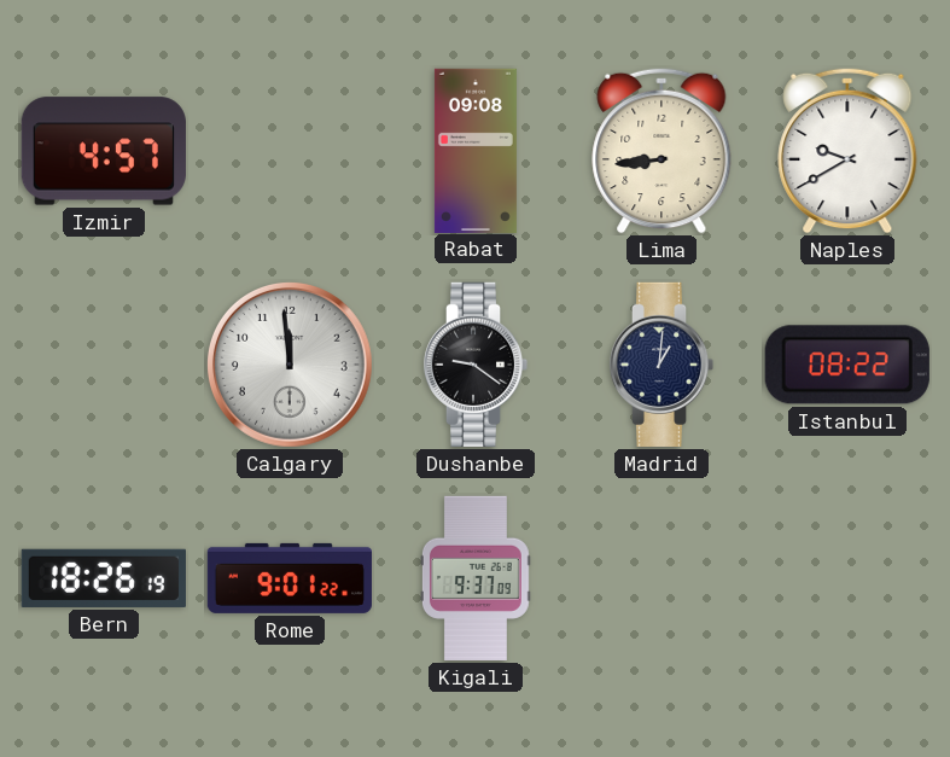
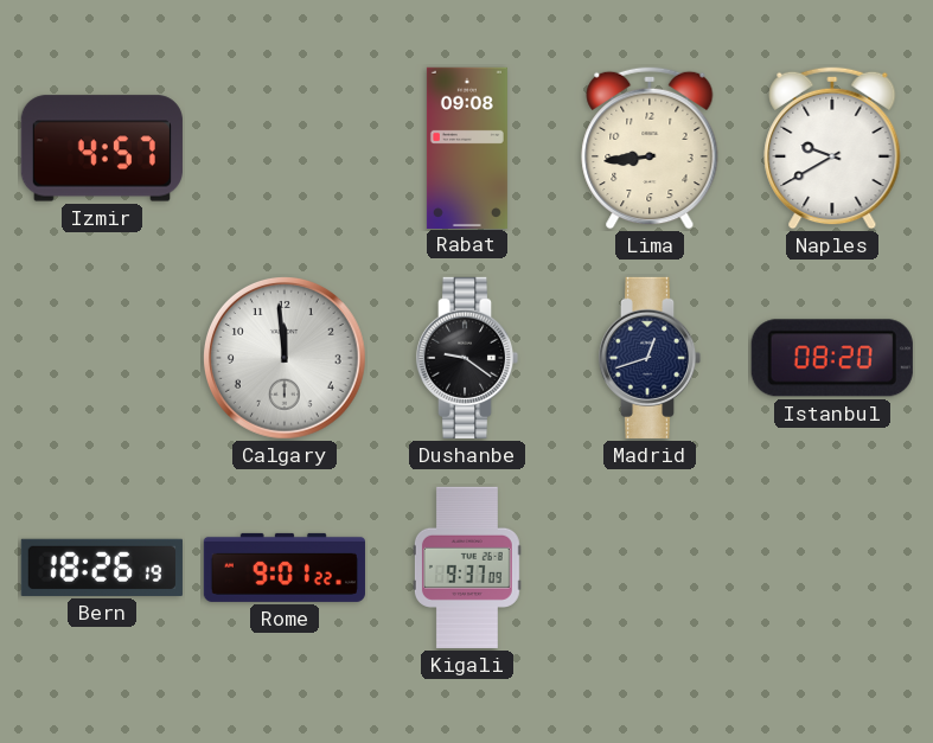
Madrid: 1:01 -> 12:42
Istanbul: 08:22 -> 08:20
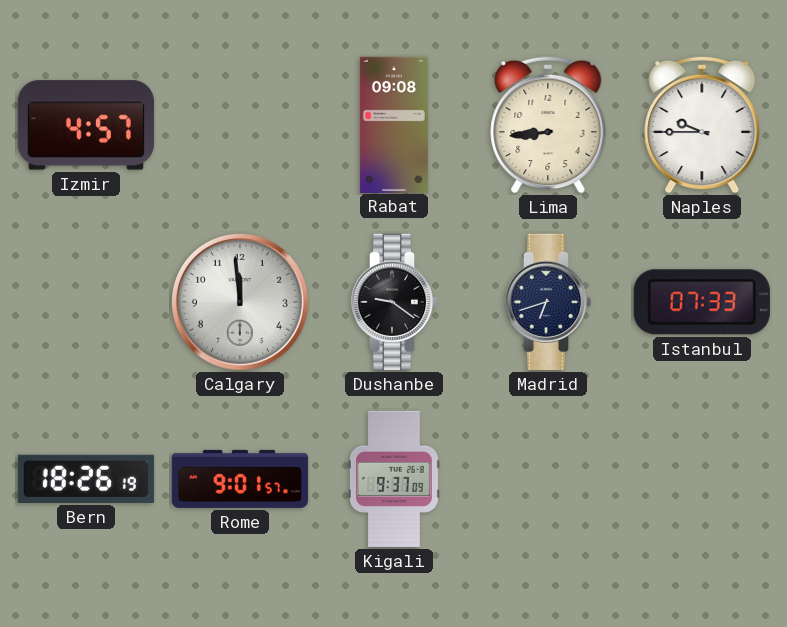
Naples: 9:40 -> 9:45
Madrid: 12:42 -> 6:42
Istanbul: 08:20 -> 07:33
Rome: 9:01:22 -> 9:01:57
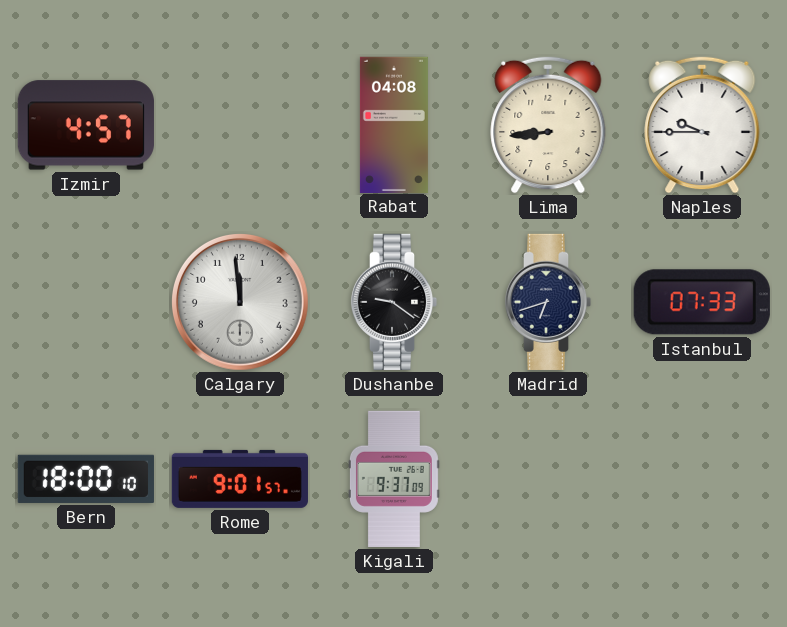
Rabat: 09:08 -> 04:08
Bern: 18:26 -> 18:00
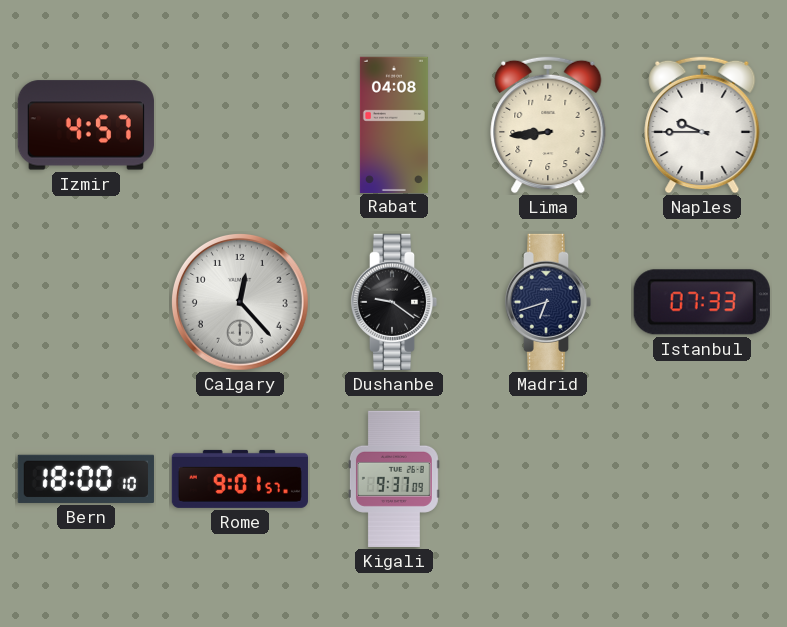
Calgary: 11:59 -> 12:23
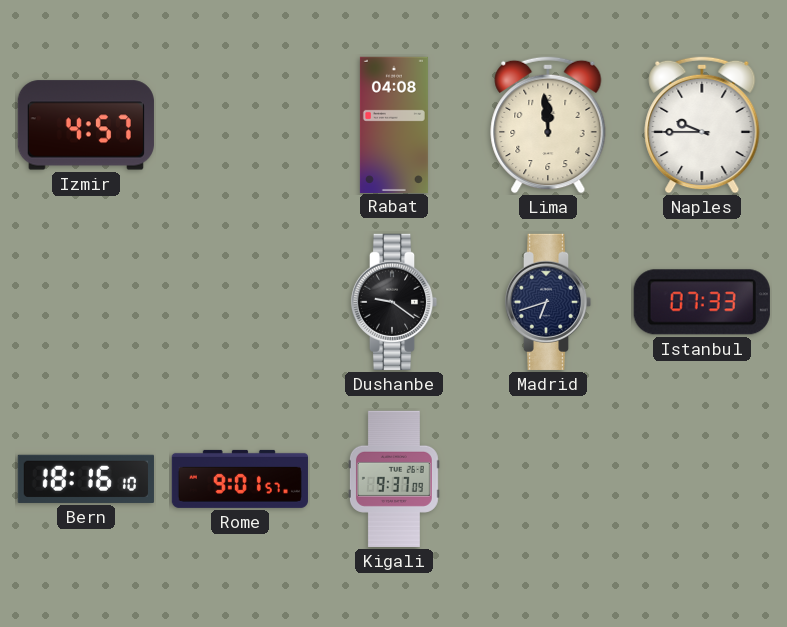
Lima: 8:44 -> 11:59
Calgary: 12:23 -> none
Bern: 18:00 -> 18:16
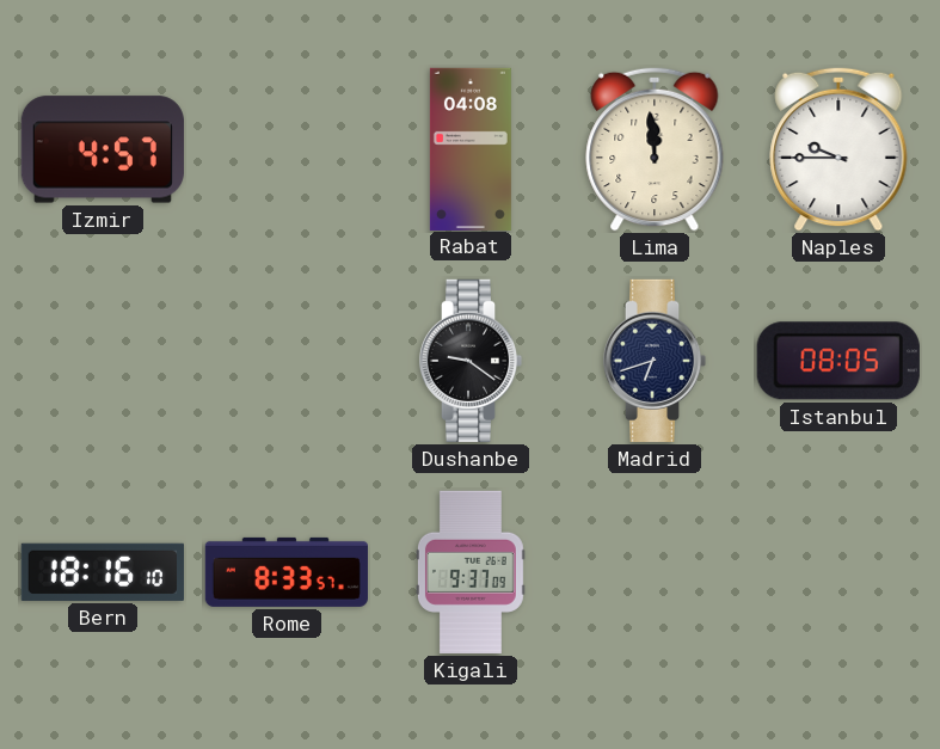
Istanbul: 07:33 -> 08:05
Rome: 9:01 -> 8:33
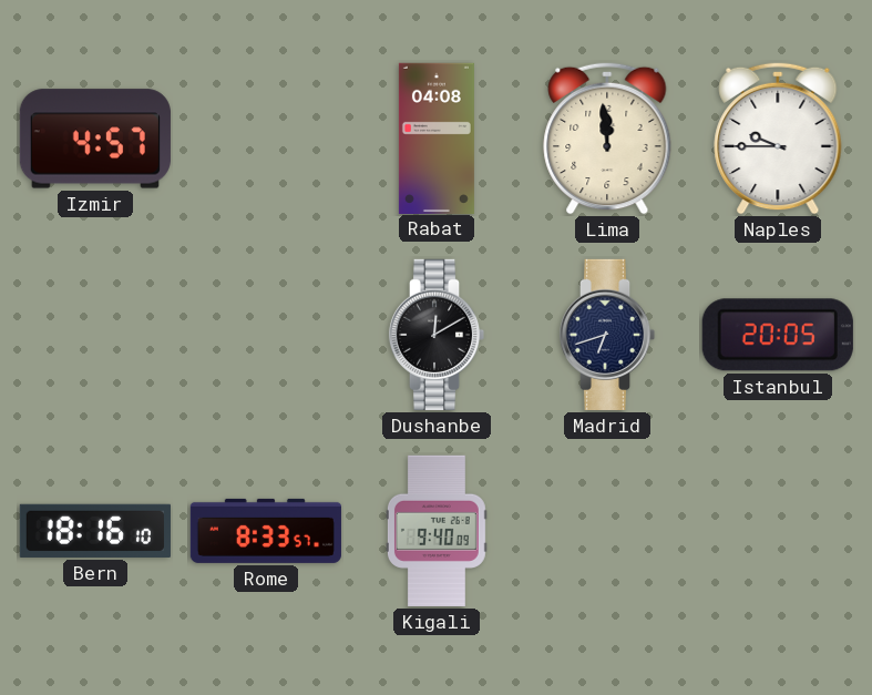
Dushanbe: 9:21 -> 12:10
Istanbul: 08:05 -> 20:05
Kigali: 9:37 -> 9:40
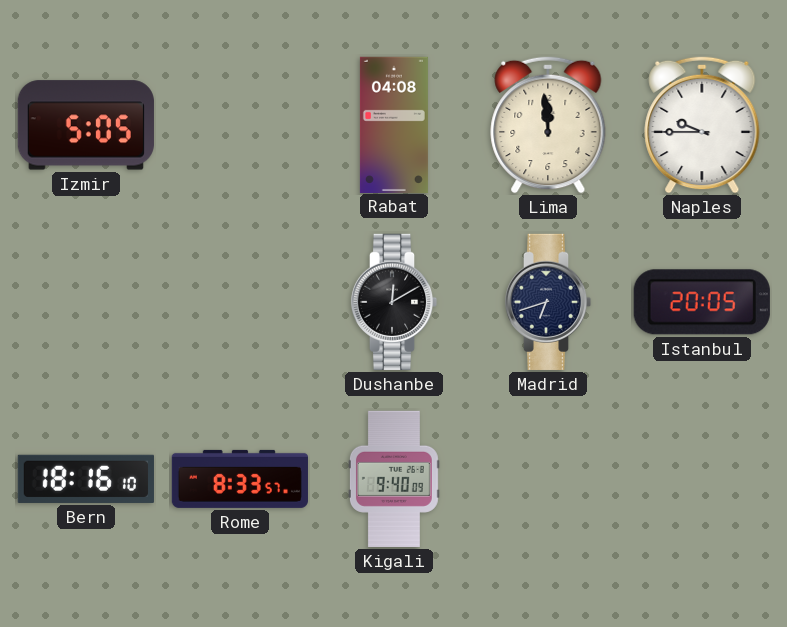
Izmir: 4:57 -> 5:05
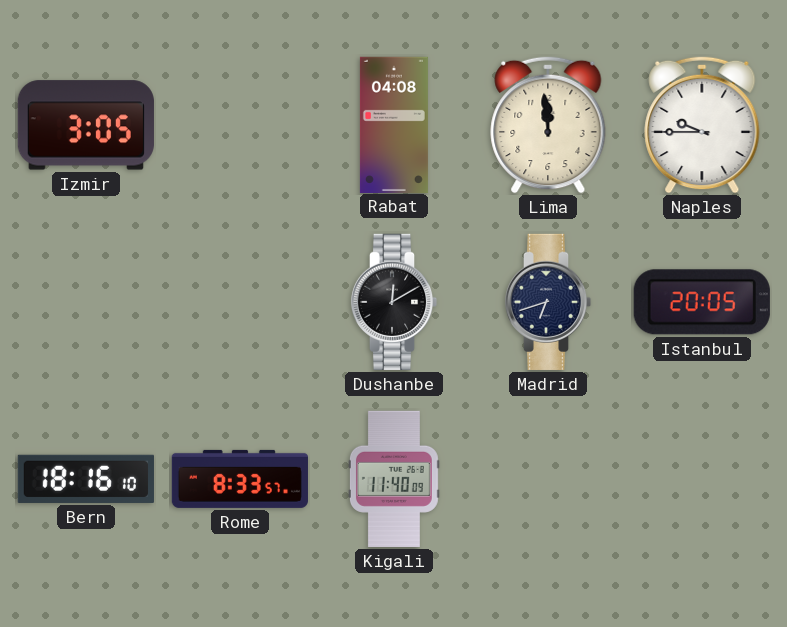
Izmir: 5:05 -> 3:05
Kigali: 9:40 -> 11:40
